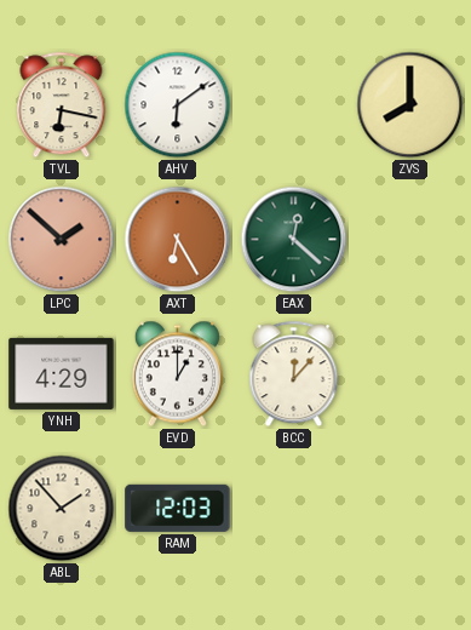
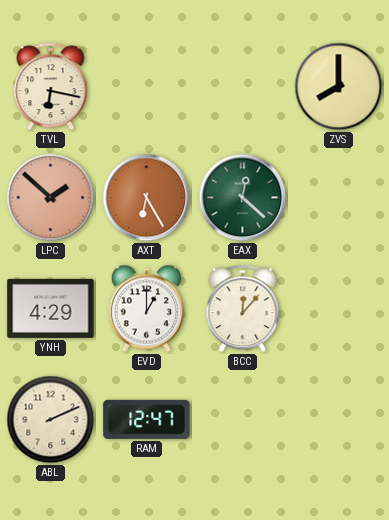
AHV: 6:09 -> none
ABL: 1:53 -> 2:11
RAM: 12:03 -> 12:47
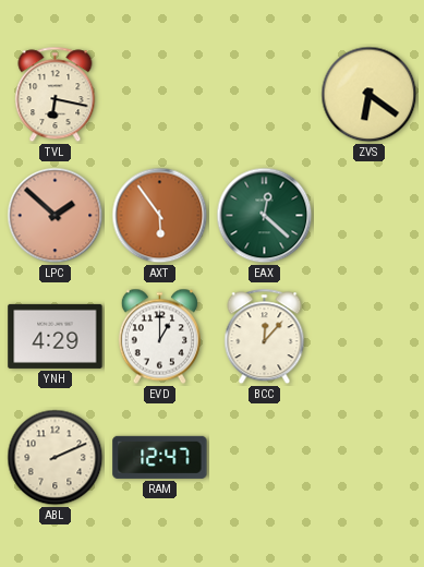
ZVS: 8:00 -> 6:21
AXT: 6:25 -> 5:54
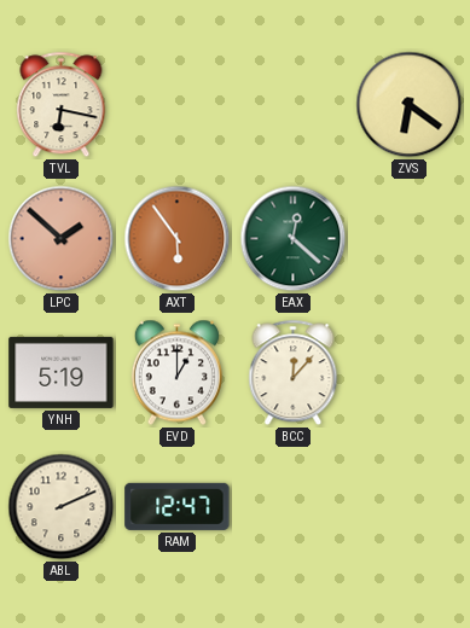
YNH: 4:29 -> 5:19
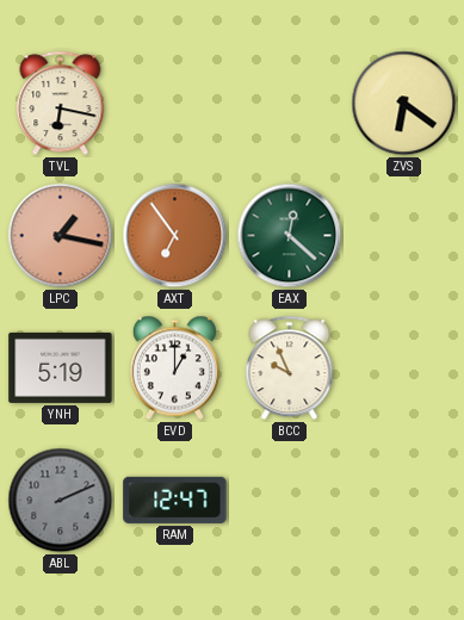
LPC: 1:52 -> 1:17
AXT: 5:54 -> 6:54
BCC: 12:07 -> 9:56
ABL dial: cream -> grey
